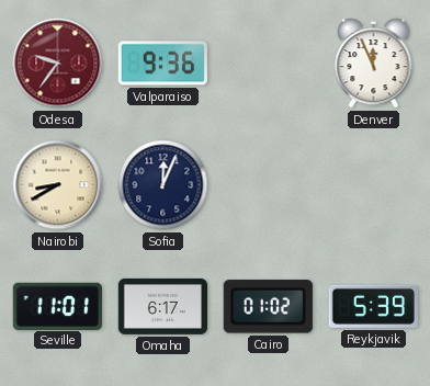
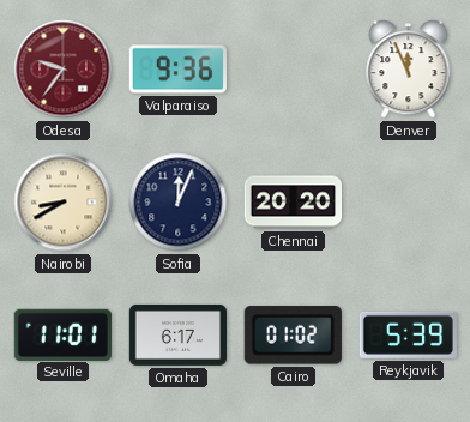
Chennai: none -> 20:20
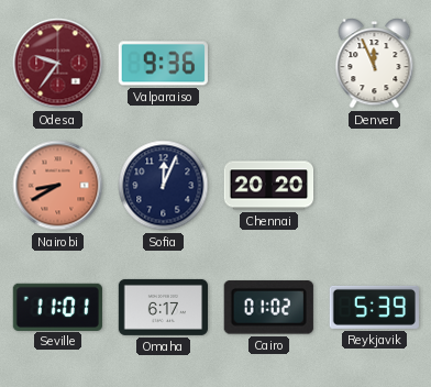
Nairobi dial: cream -> salmon
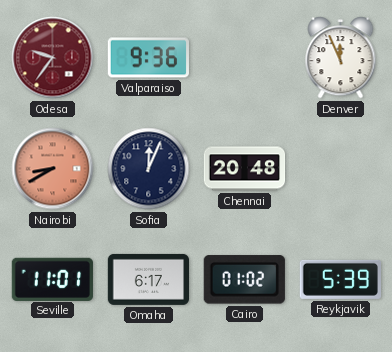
Chennai: 20:20 -> 20:48
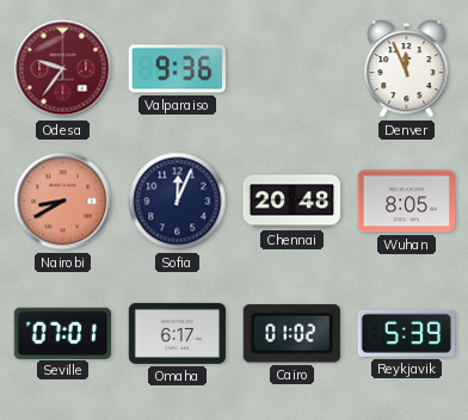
Wuhan: none -> 8:05
Seville: 11:01 -> 07:01
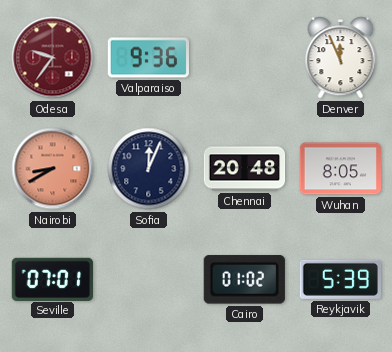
Omaha: 6:17 -> none
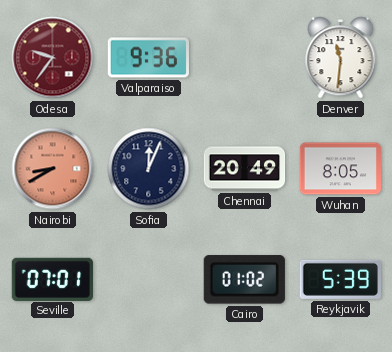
Denver: 11:56 -> 11:31
Chennai: 20:48 -> 20:49
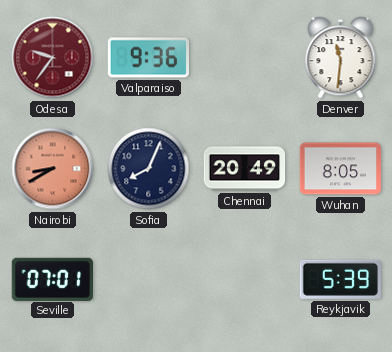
Sofia: 12:04 -> 8:04
Cairo: 01:02 -> none
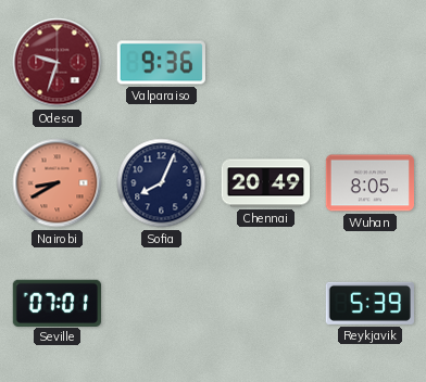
Odesa: 9:36 -> 9:33
Denver: 11:31 -> none
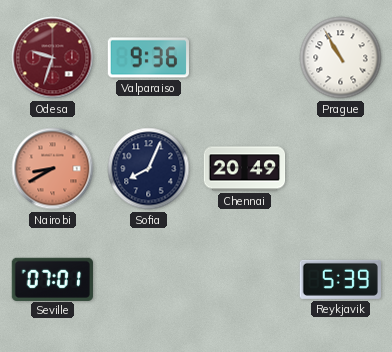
Prague: none -> 10:55
Wuhan: 8:05 -> none
